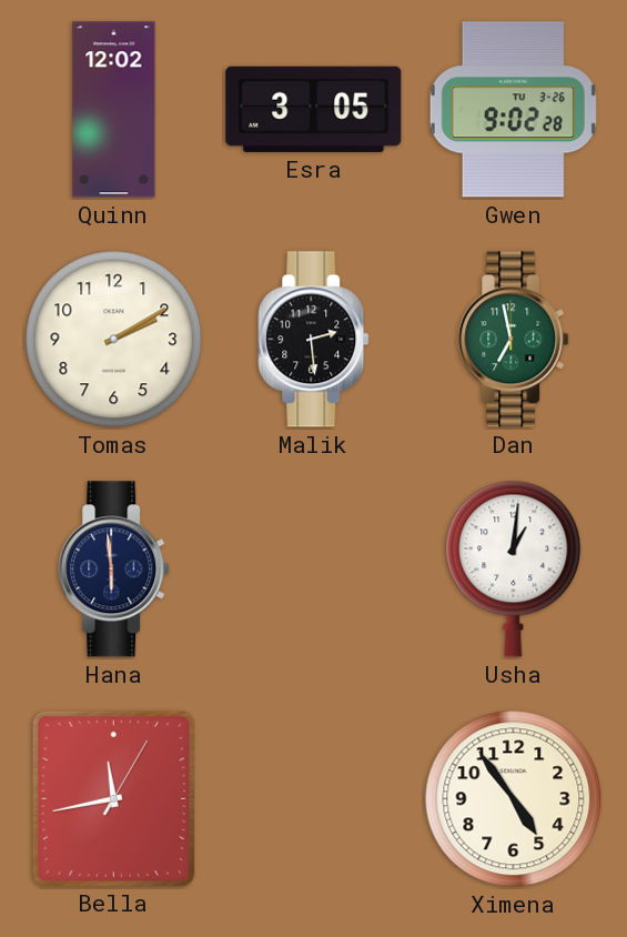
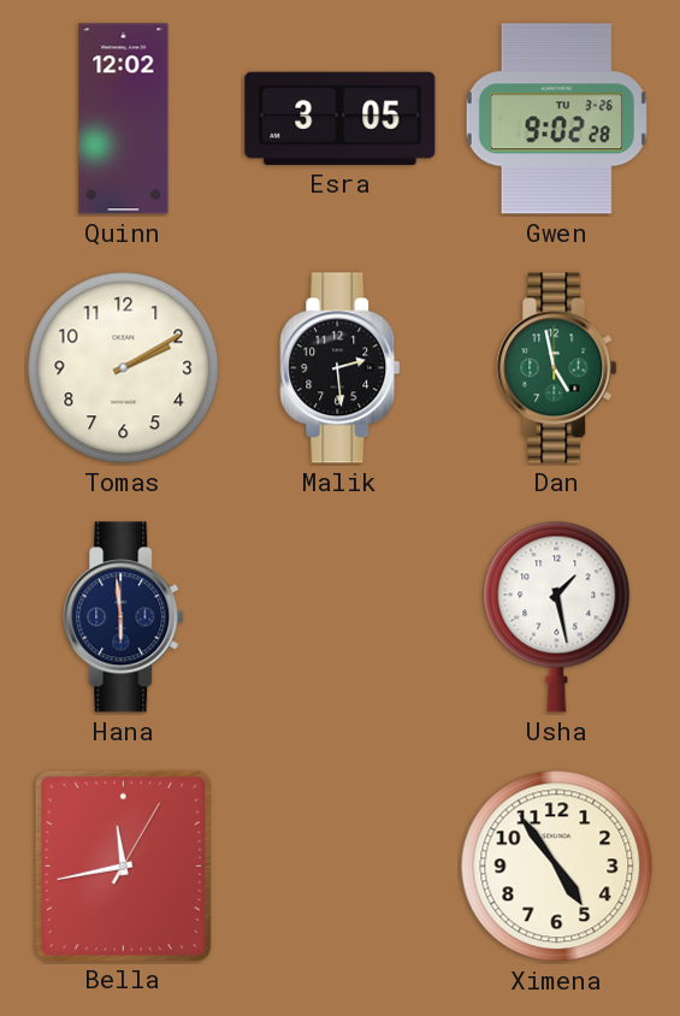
Dan: 6:58 -> 4:58
Usha: 1:01 -> 1:28
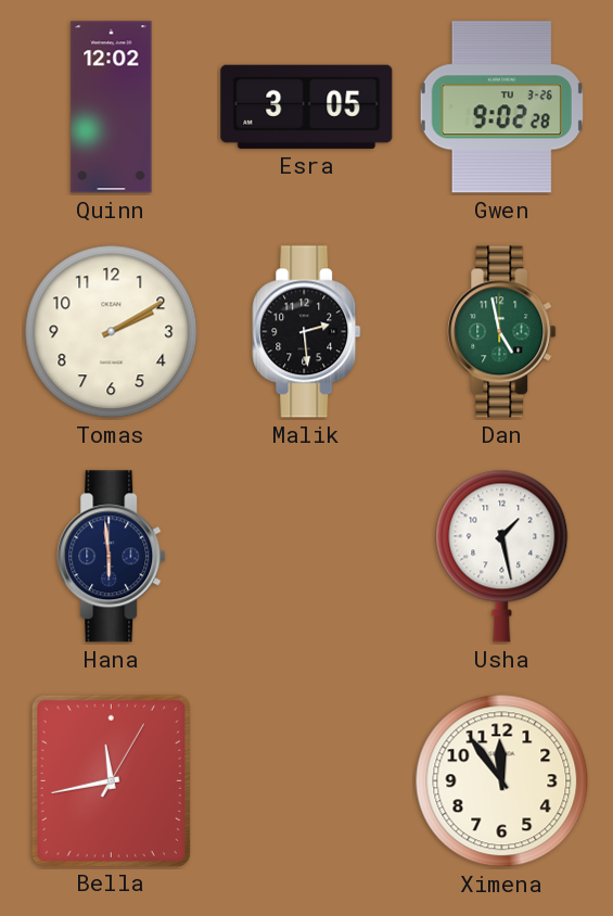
Ximena: 4:54 -> 11:54
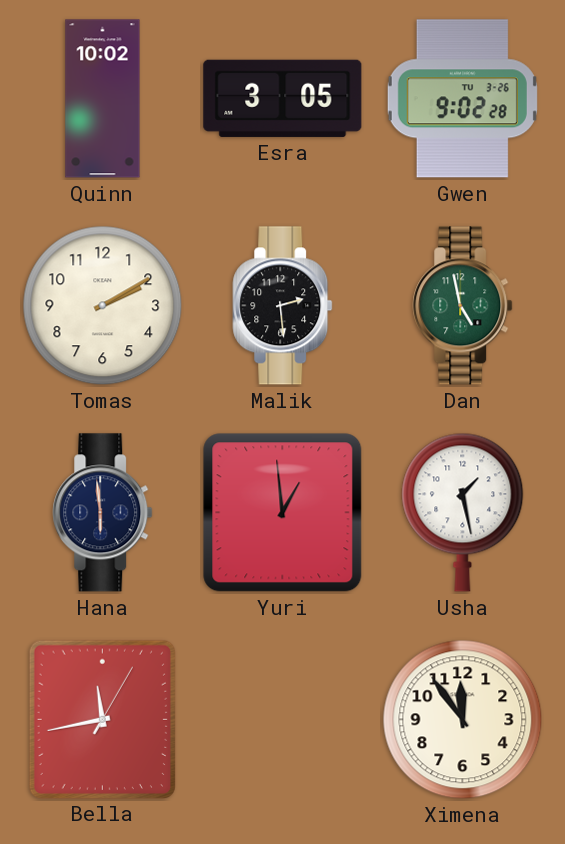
Quinn: 12:02 -> 10:02
Yuri: none -> 12:59
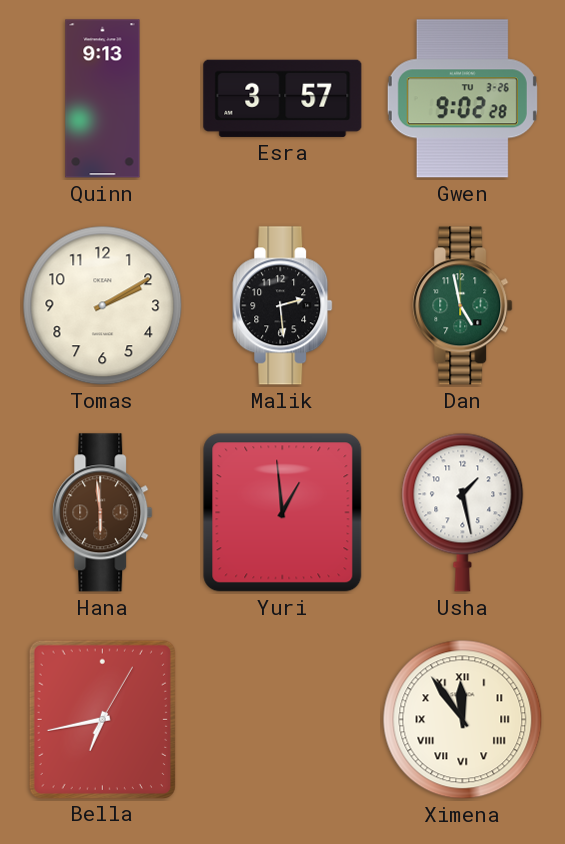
Quinn: 10:02 -> 9:13
Esra: 3:05 -> 3:57
Hana dial: navy -> brown
Bella: 11:43 -> 6:43
Ximena numerals: Arabic -> Roman
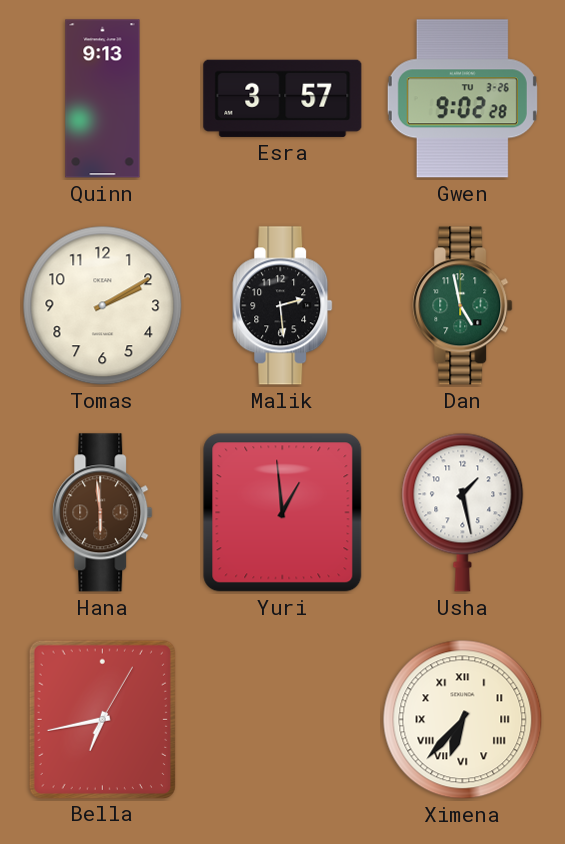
Ximena: 11:54 -> 6:37
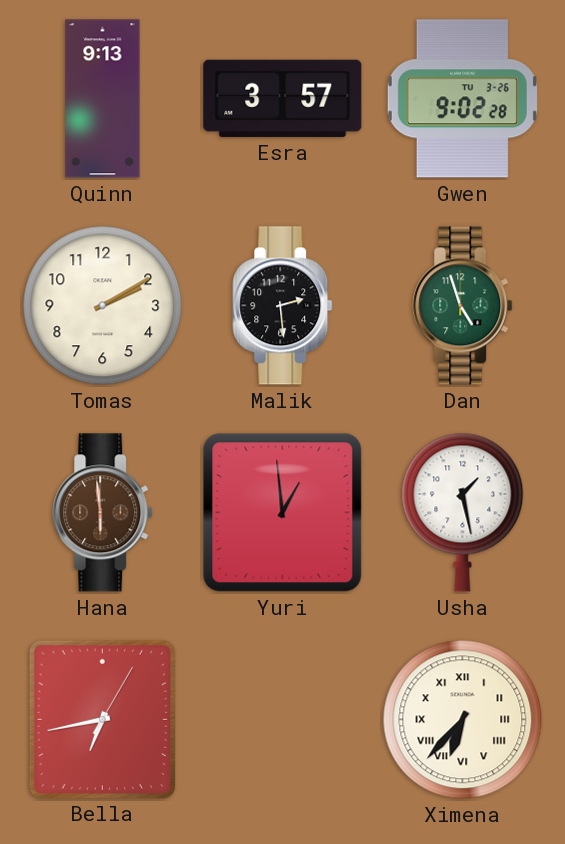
Dan: 4:58 -> 4:57
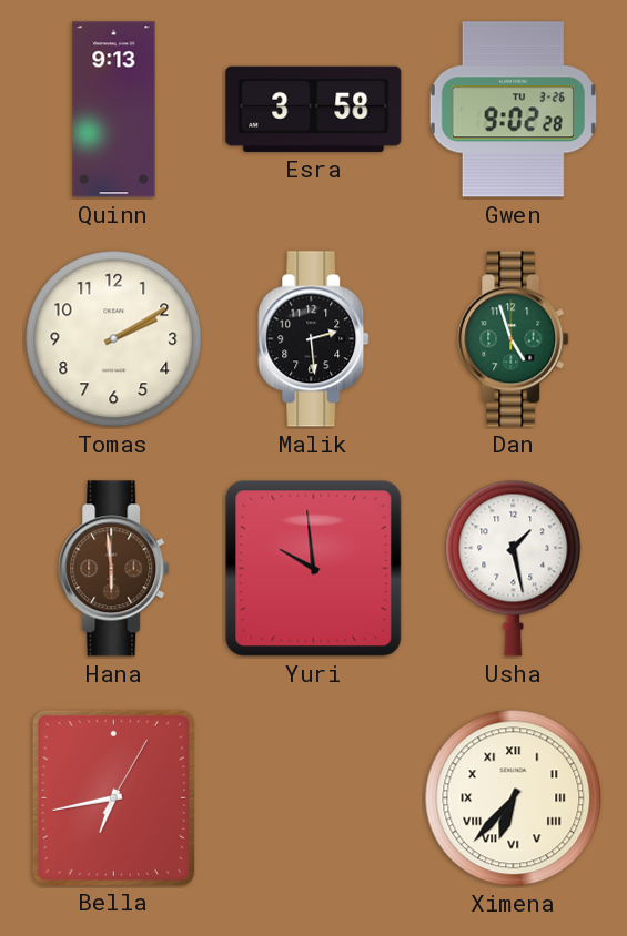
Esra: 3:57 -> 3:58
Yuri: 12:59 -> 9:59
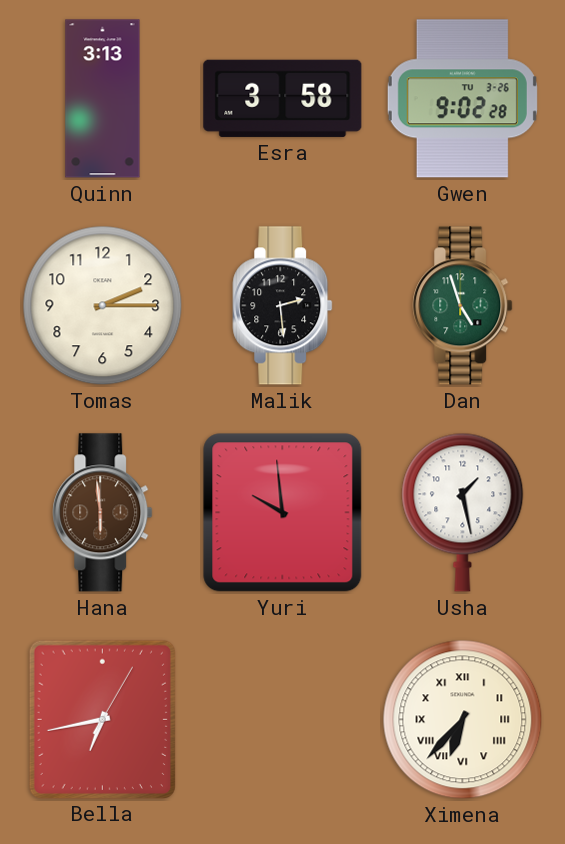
Quinn: 9:13 -> 3:13
Tomas: 2:10 -> 2:15
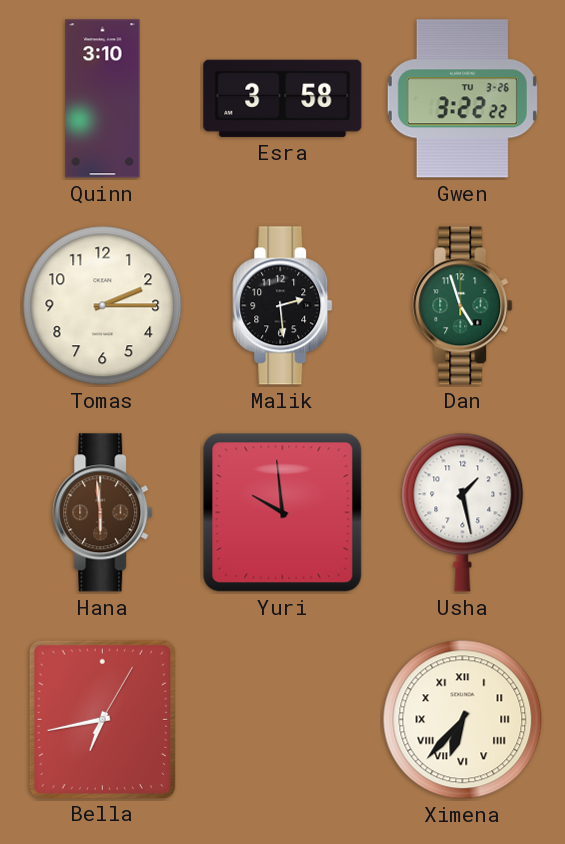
Quinn: 3:13 -> 3:10
Gwen: 9:02 -> 3:22
